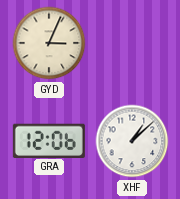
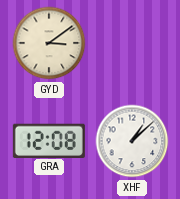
GYD: 3:04 -> 3:09
GRA: 12:06 -> 12:08
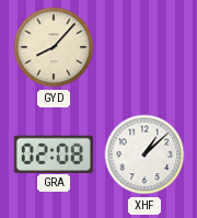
GYD: 3:09 -> 8:07
GRA: 12:08 -> 02:08
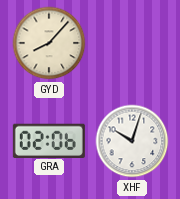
GRA: 02:08 -> 02:06
XHF: 1:08 -> 10:03
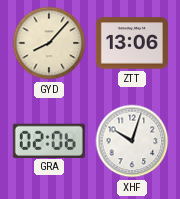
ZTT: none -> 13:06
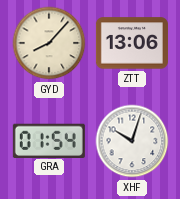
GRA: 02:06 -> 01:54
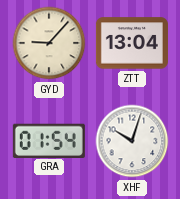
GYD: 8:07 -> 9:07
ZTT: 13:06 -> 13:04
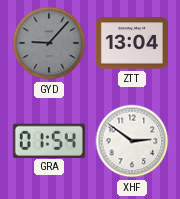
GYD dial: cream -> grey
XHF: 10:03 -> 2:51
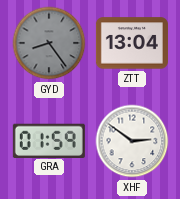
GYD: 9:07 -> 8:24
GRA: 01:54 -> 01:59
